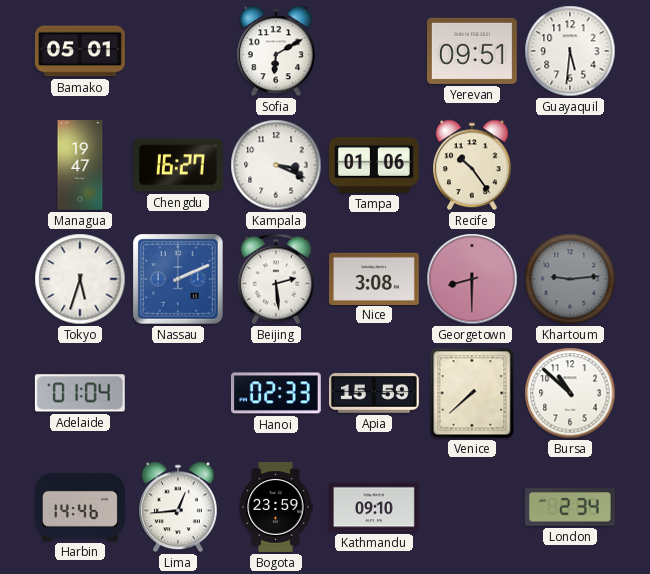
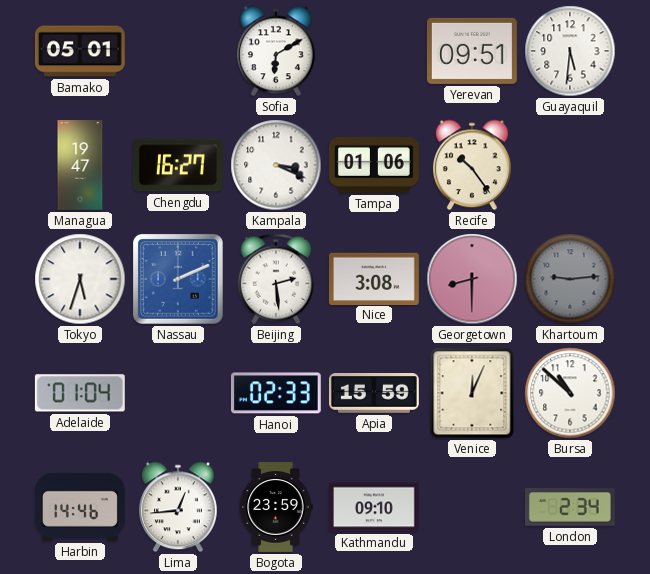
Venice: 7:38 -> 12:04
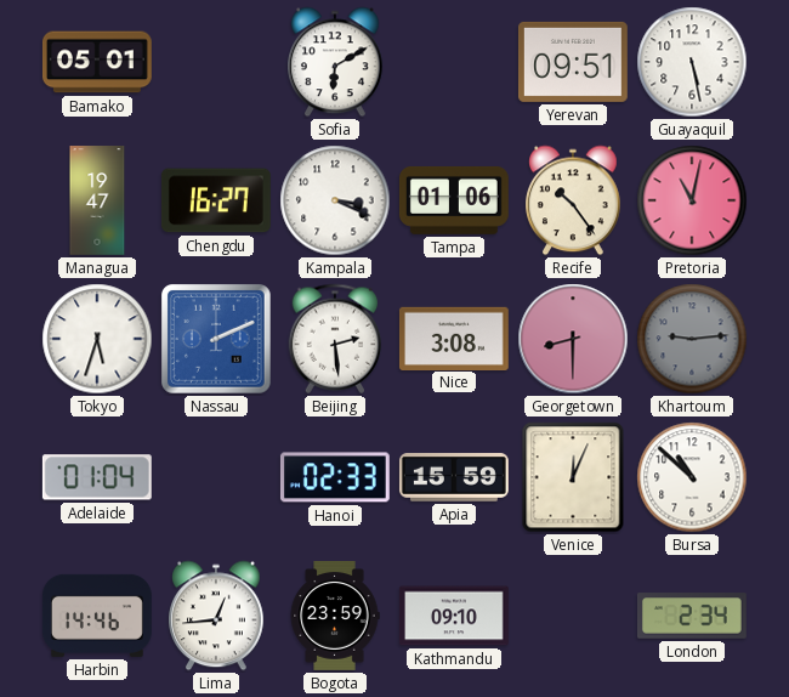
Guayaquil: 5:31 -> 5:28
Pretoria: none -> 11:02
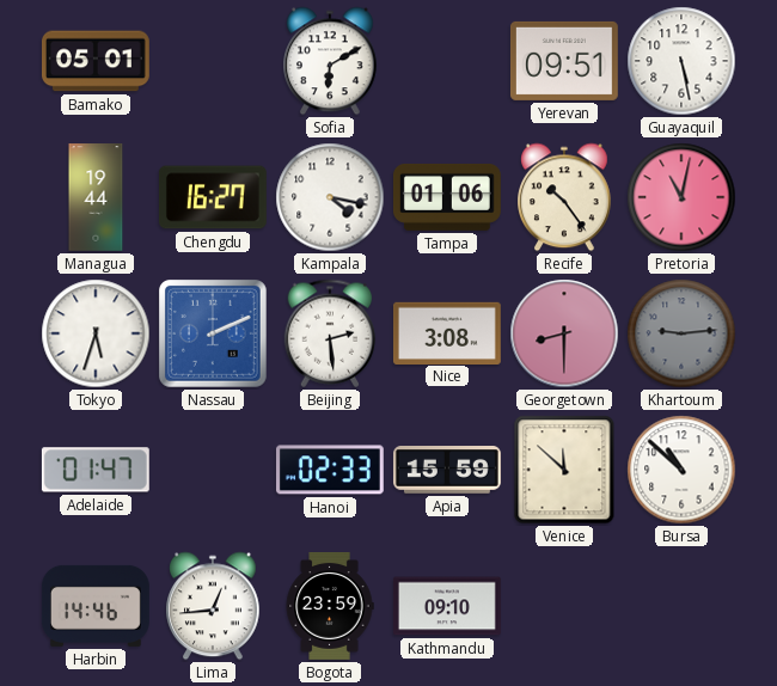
Managua: 19:47 -> 19:44
Kampala: 3:19 -> 4:17
Adelaide: 01:04 -> 01:47
Venice: 12:04 -> 11:52
London: 2:34 -> none
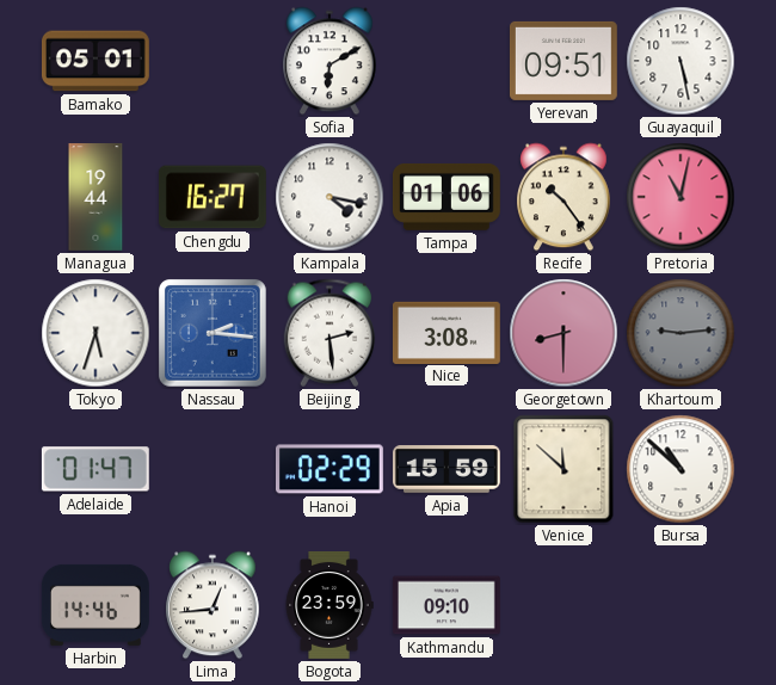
Nassau: 2:11 -> 2:16
Hanoi: 02:33 -> 02:29
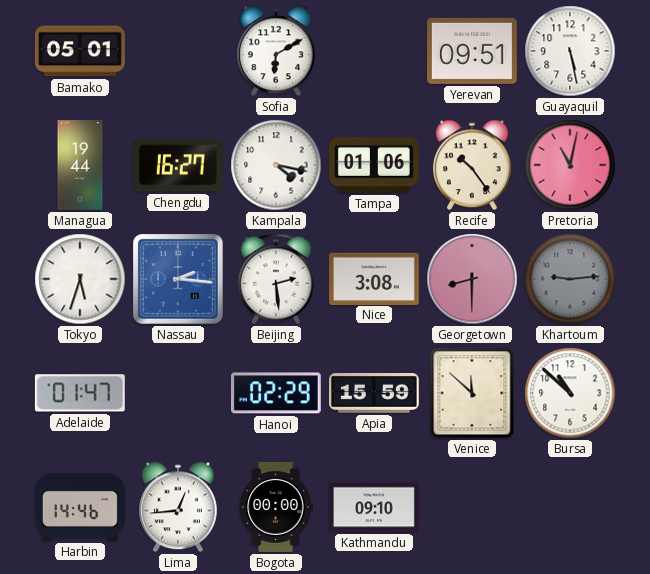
Bogota: 23:59 -> 00:00
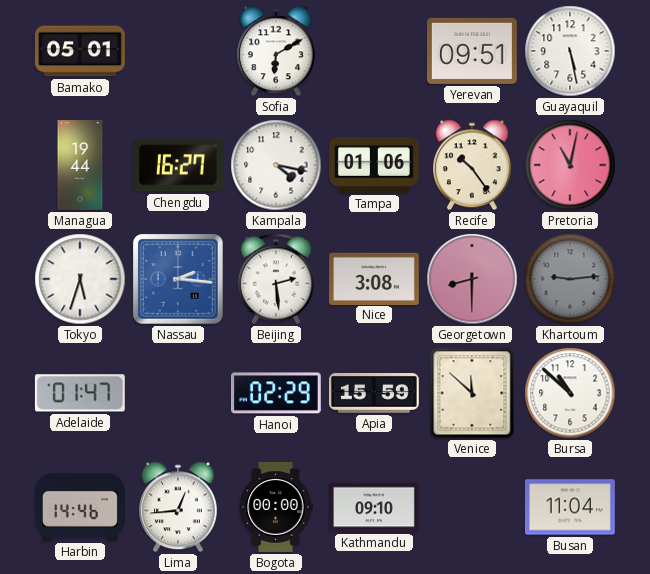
Busan: none -> 11:04
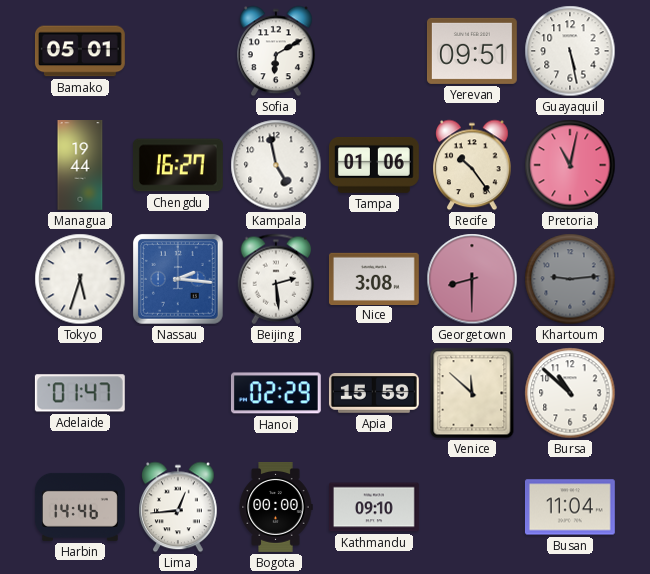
Kampala: 4:17 -> 4:58
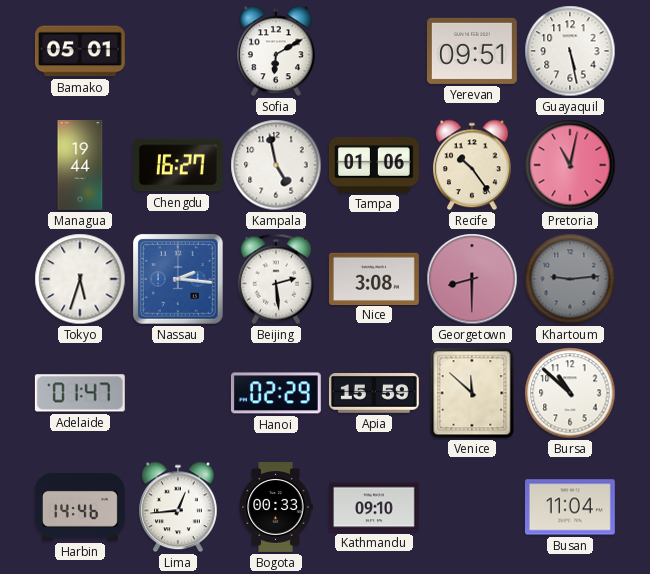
Bogota: 00:00 -> 00:33
